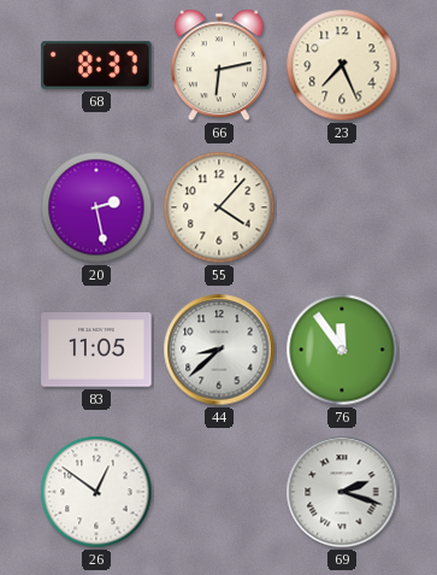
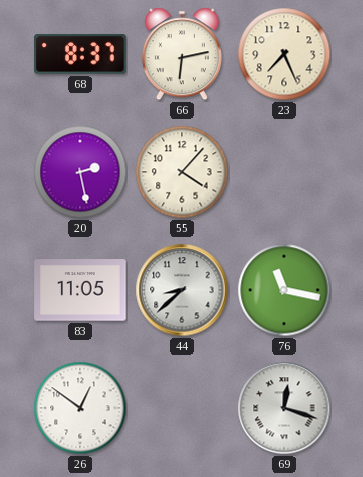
76: 11:54 -> 11:17
69: 2:18 -> 12:18
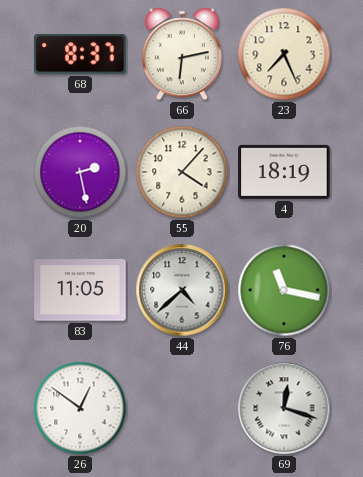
4: none -> 18:19
44: 8:38 -> 4:38
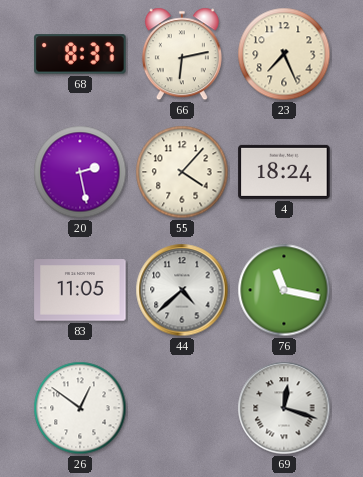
4: 18:19 -> 18:24
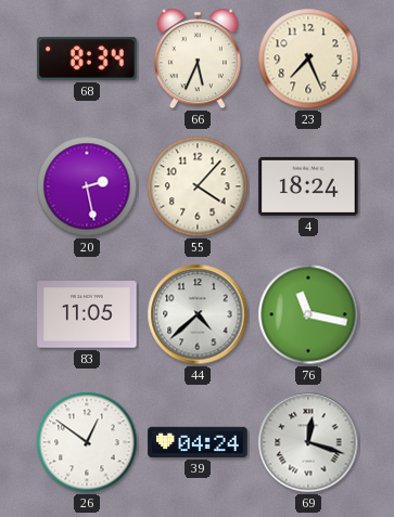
68: 8:37 -> 8:34
66: 6:13 -> 5:34
39: none -> 04:24
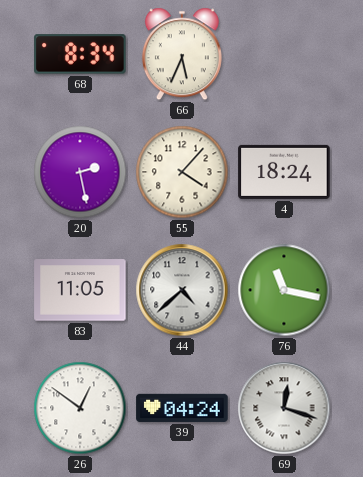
23: 7:26 -> none
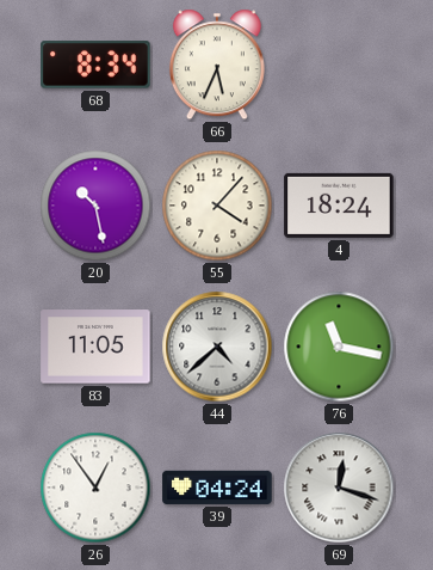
20: 2:28 -> 10:28
26: 12:51 -> 12:54
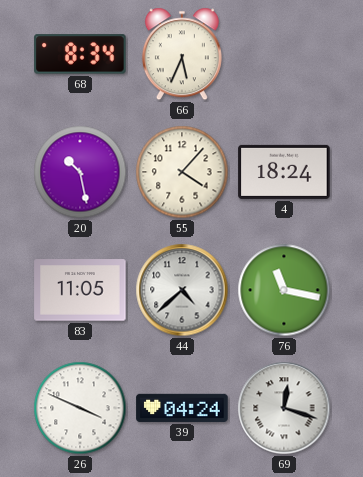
26: 12:54 -> 3:49
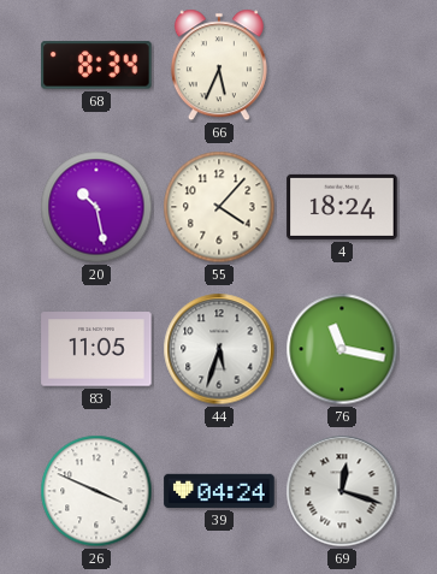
44: 4:38 -> 5:33
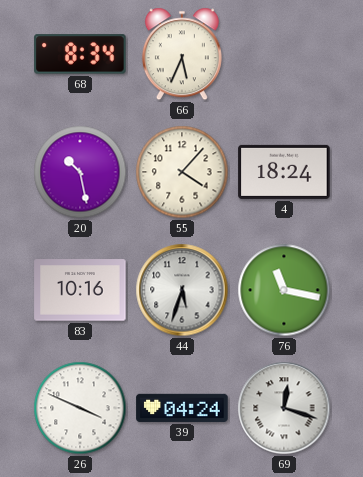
83: 11:05 -> 10:16
